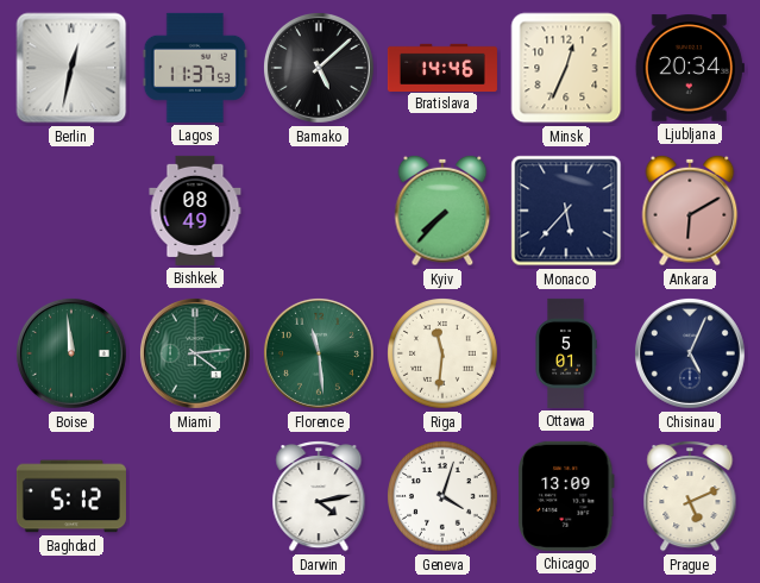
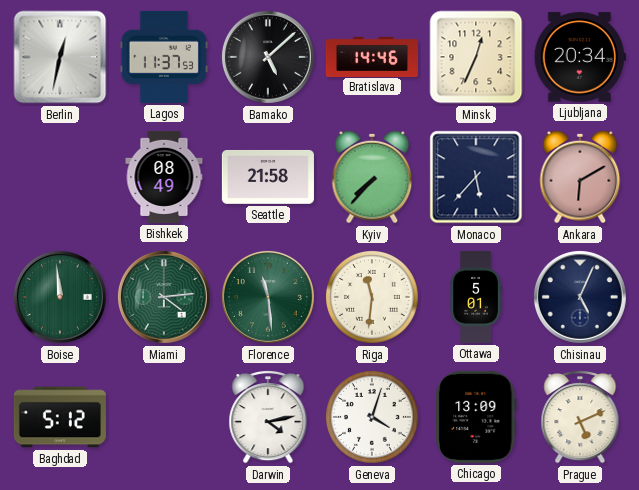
Seattle: none -> 21:58
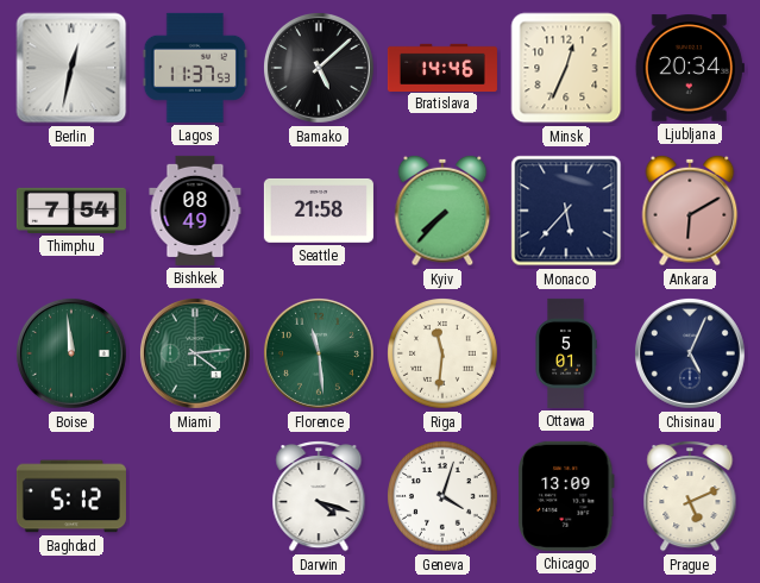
Thimphu: none -> 7:54
Darwin: 4:13 -> 4:18
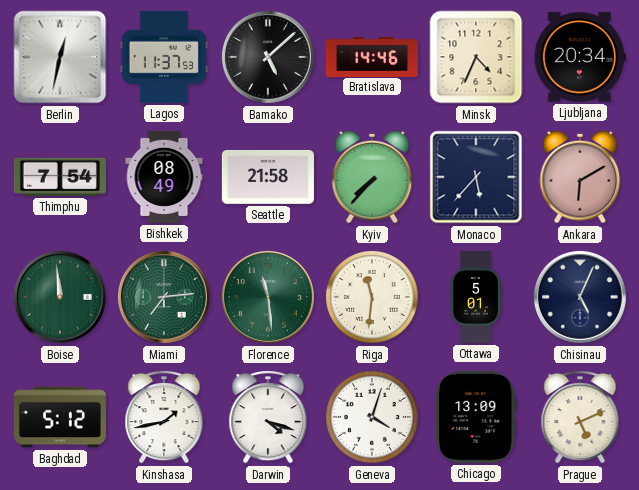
Minsk: 12:34 -> 4:34
Miami: 4:14 -> 7:14
Kinshasa: none -> 1:43
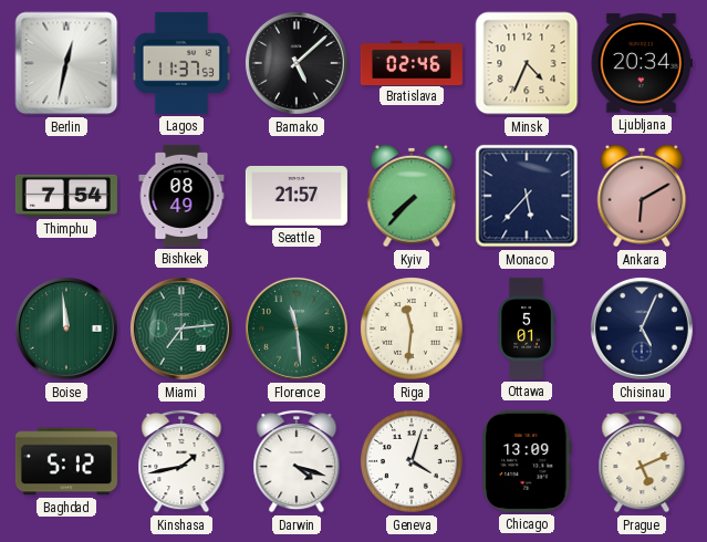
Bratislava: 14:46 -> 02:46
Seattle: 21:58 -> 21:57
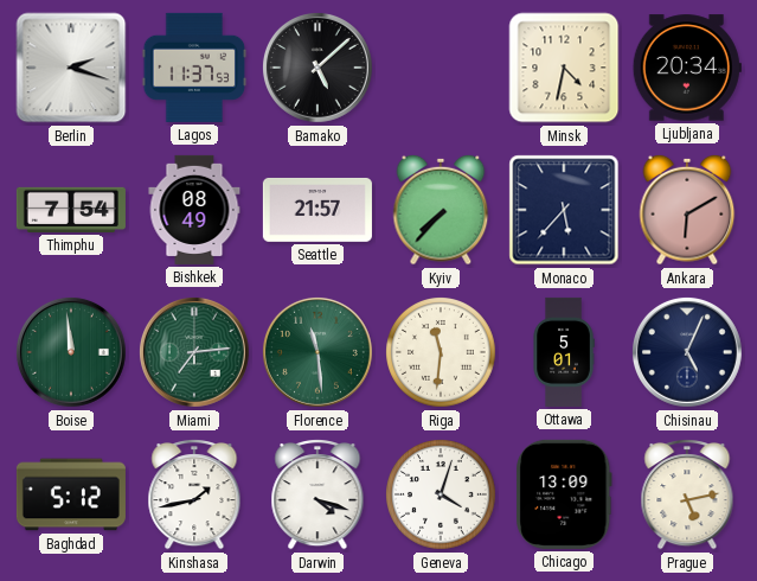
Berlin: 12:32 -> 2:18
Bratislava: 02:46 -> none
Minsk: 4:34 -> 4:32
Prague: 5:11 -> 5:13
